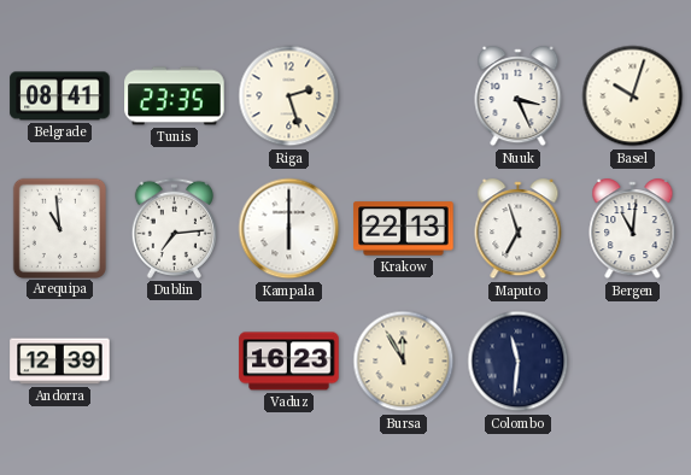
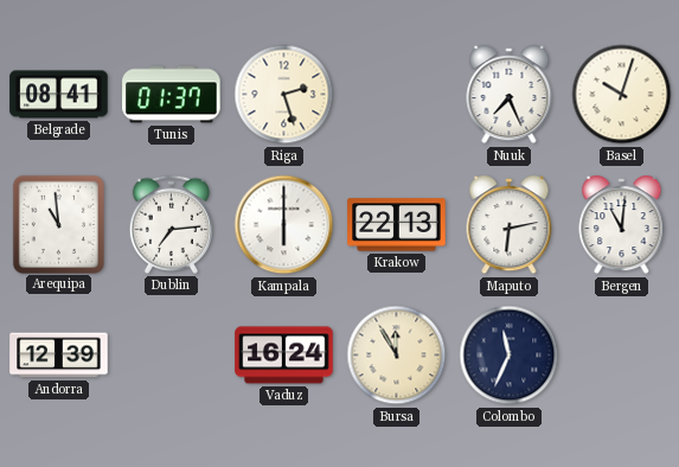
Tunis: 23:35 -> 01:37
Nuuk: 3:26 -> 7:26
Maputo: 6:57 -> 6:13
Vaduz: 16:23 -> 16:24
Colombo: 11:31 -> 11:34
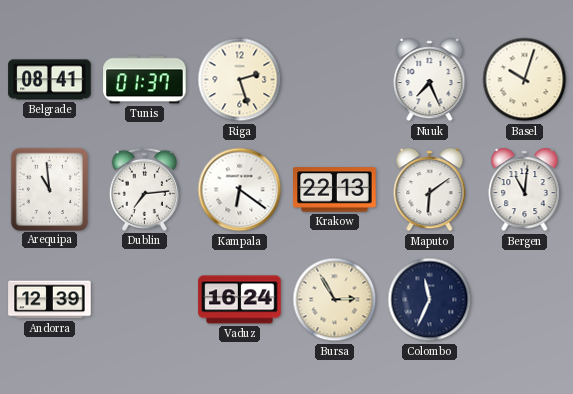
Kampala: 6:00 -> 6:21
Maputo: 6:13 -> 6:09
Bursa: 11:55 -> 2:55
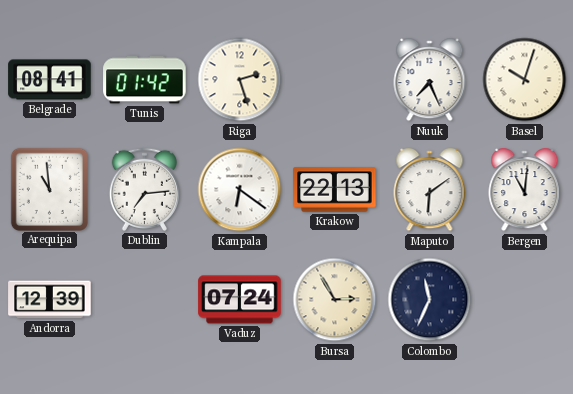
Tunis: 01:37 -> 01:42
Vaduz: 16:24 -> 07:24
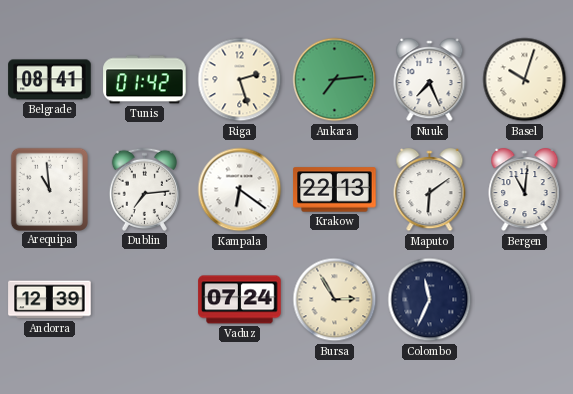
Ankara: none -> 7:14
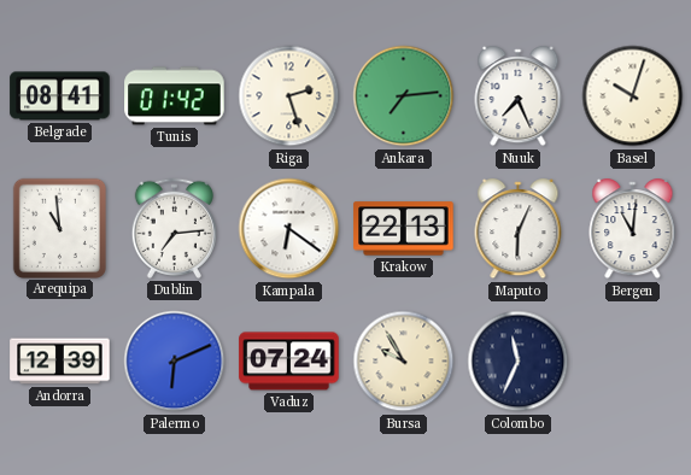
Maputo: 6:09 -> 6:04
Palermo: none -> 6:11
Bursa: 2:55 -> 9:55
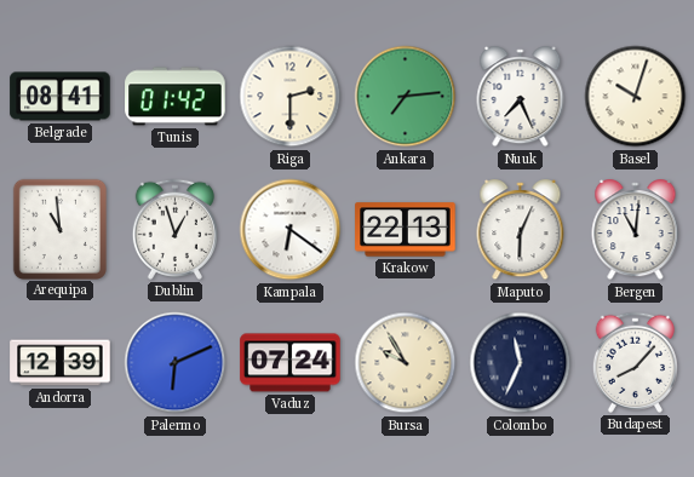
Riga: 2:27 -> 2:30
Dublin: 7:14 -> 12:57
Budapest: none -> 8:07
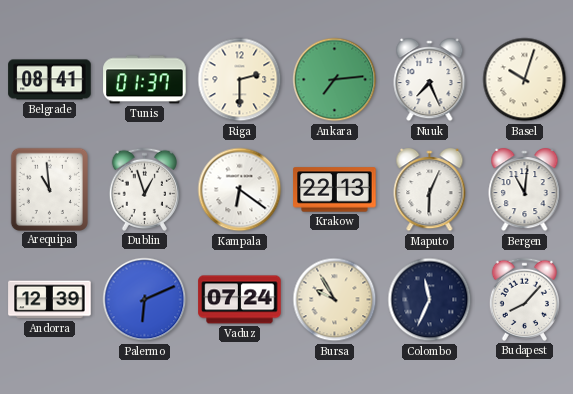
Tunis: 01:42 -> 01:37
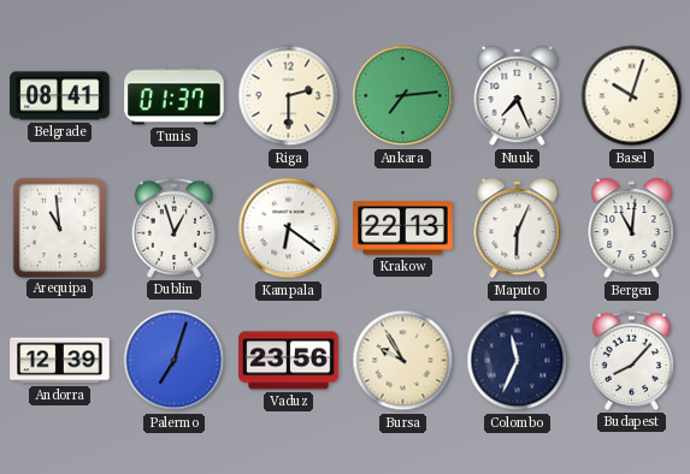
Palermo: 6:11 -> 7:03
Vaduz: 07:24 -> 23:56
